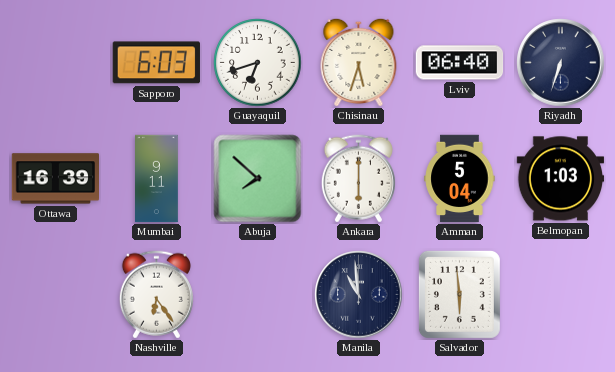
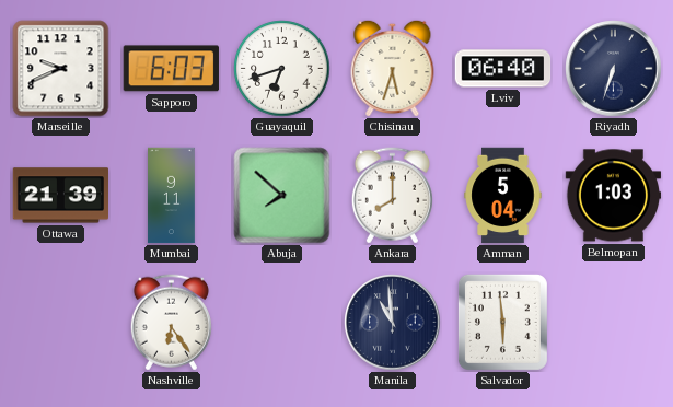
Marseille: none -> 9:41
Ottawa: 16:39 -> 21:39
Ankara: 6:00 -> 8:00
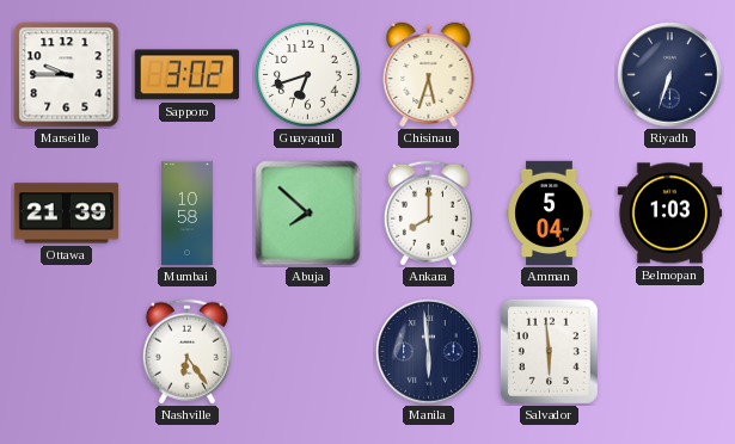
Marseille: 9:41 -> 9:45
Sapporo: 6:03 -> 3:02
Lviv: 06:40 -> none
Mumbai: 9:11 -> 10:58
Manila: 10:59 -> 5:59
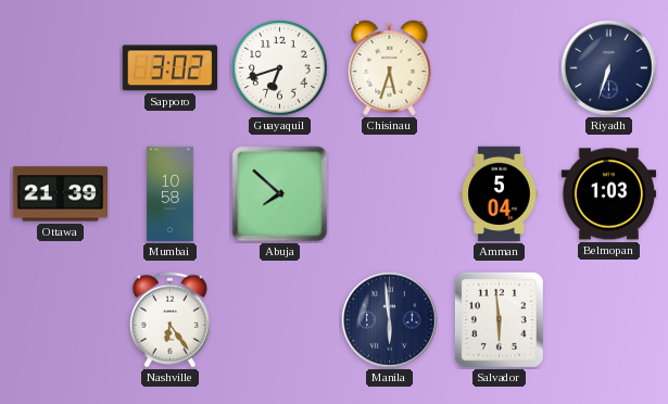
Marseille: 9:45 -> none
Ankara: 8:00 -> none
